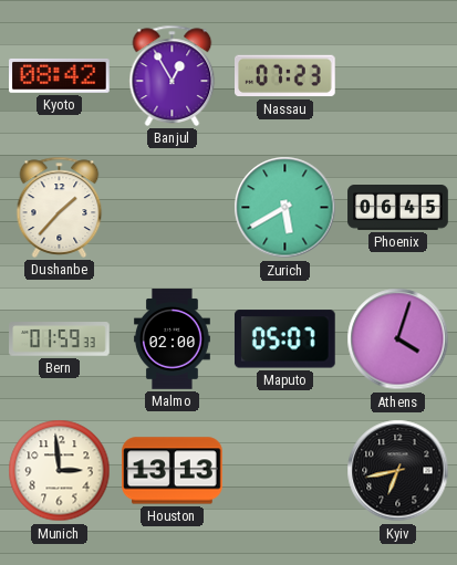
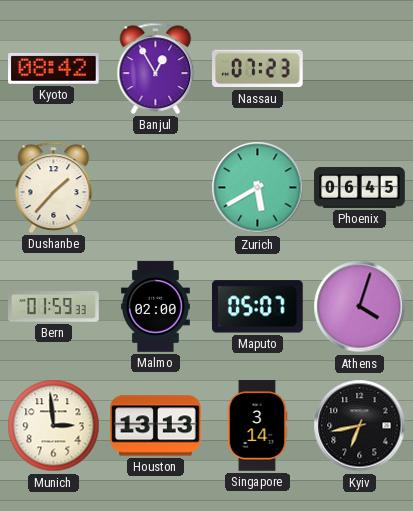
Singapore: none -> 3:14
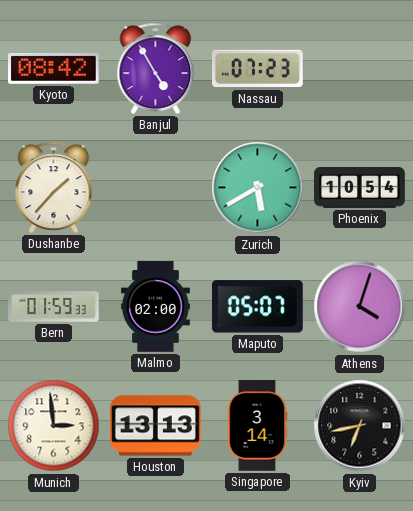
Banjul: 12:55 -> 4:55
Phoenix: 06:45 -> 10:54
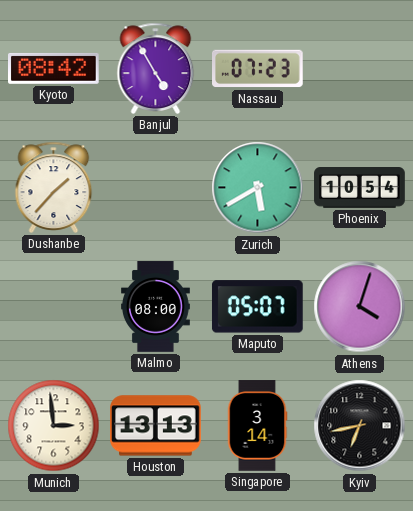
Bern: 01:59 -> none
Malmo: 02:00 -> 08:00
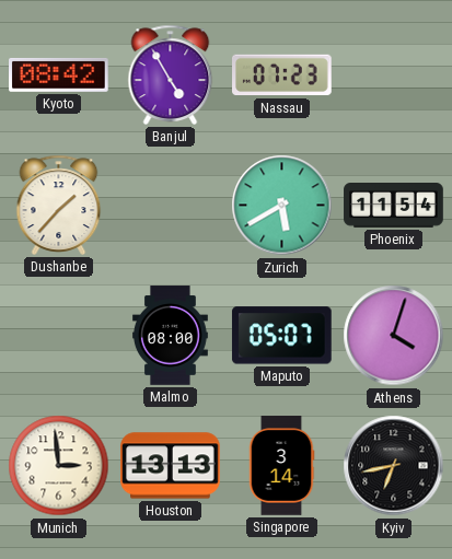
Phoenix: 10:54 -> 11:54
